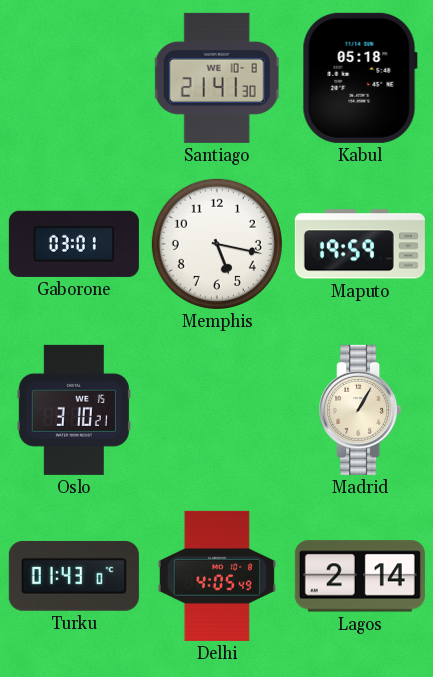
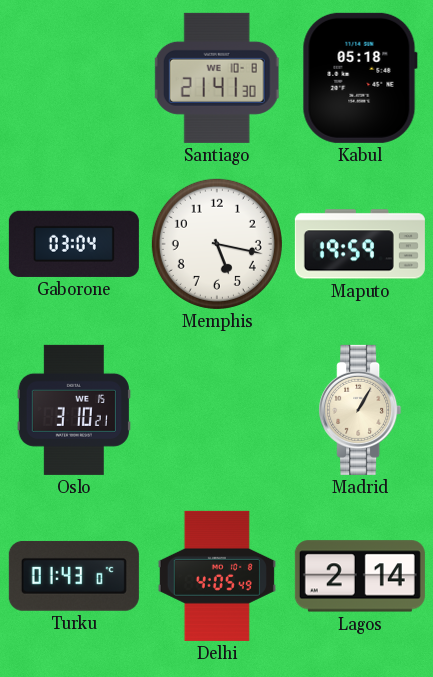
Gaborone: 03:01 -> 03:04
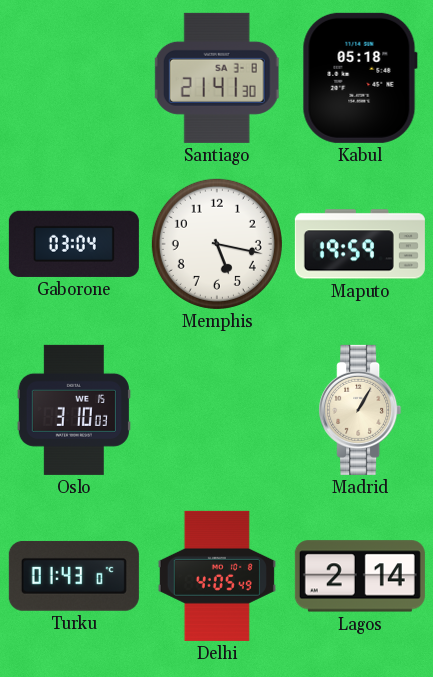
Santiago date: WE 10-8 -> SA 3-8
Oslo: 3:10:21 -> 3:10:03
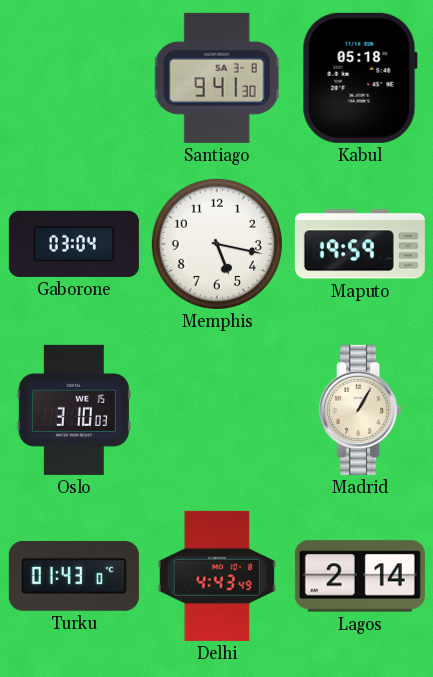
Santiago: 21:41 -> 9:41
Delhi: 4:05 -> 4:43
